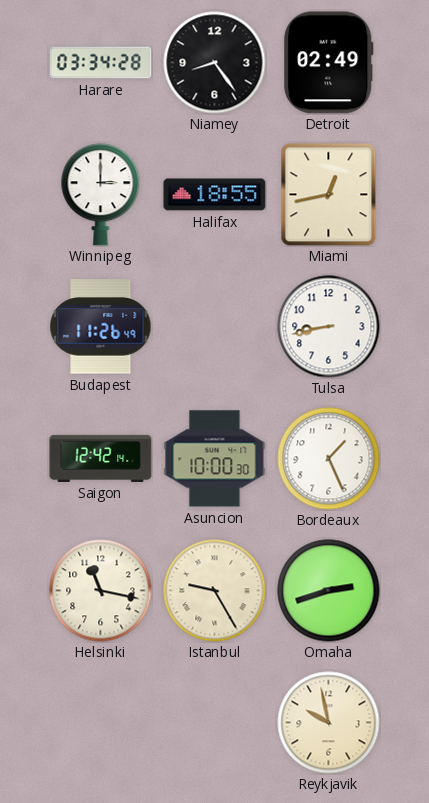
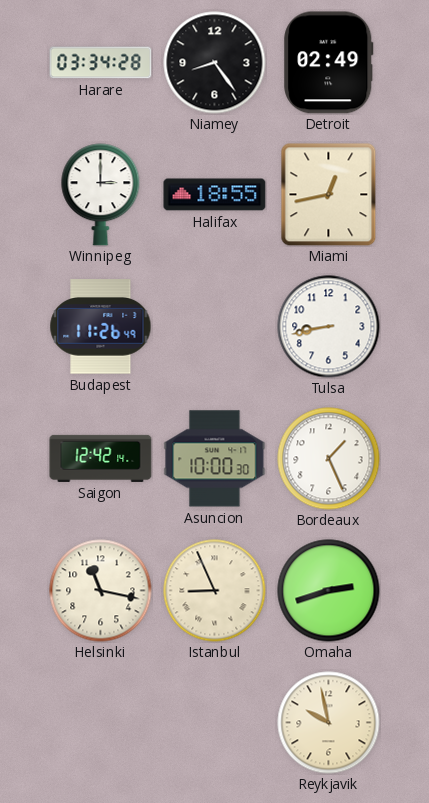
Istanbul: 9:25 -> 8:56
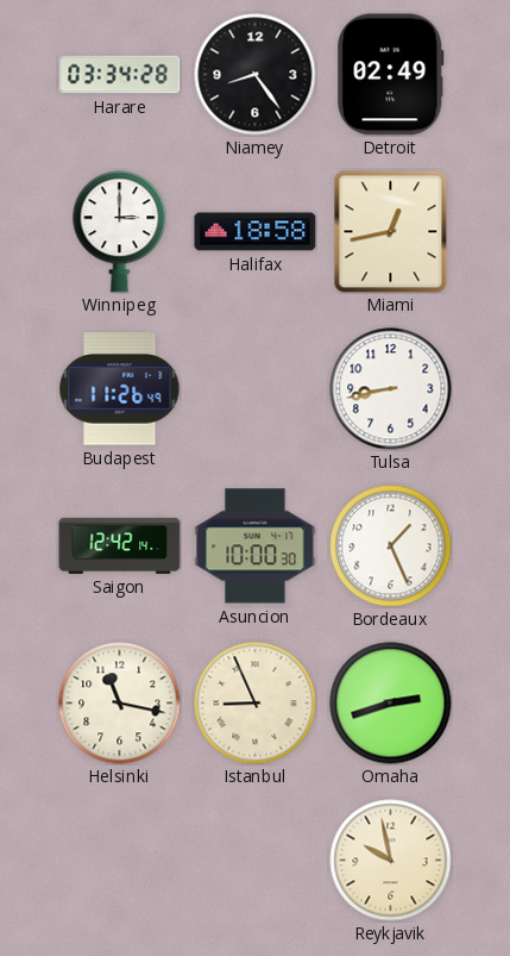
Halifax: 18:55 -> 18:58
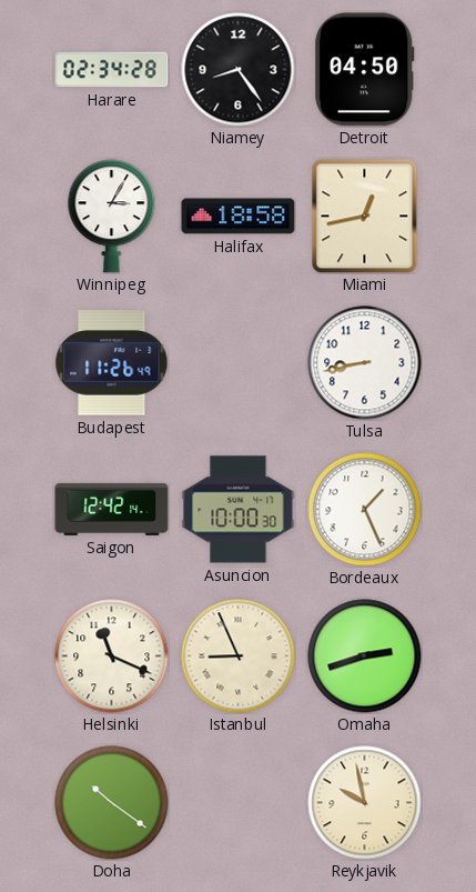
Harare: 03:34 -> 02:34
Detroit: 02:49 -> 04:50
Winnipeg: 3:00 -> 3:05
Helsinki: 11:17 -> 11:19
Doha: none -> 10:21
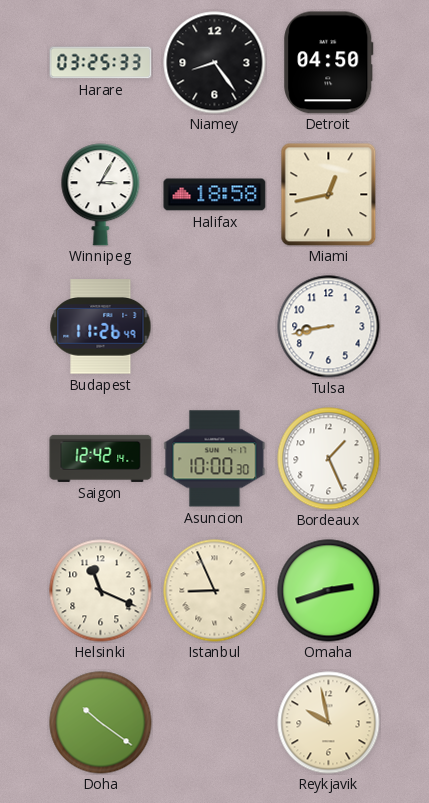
Harare: 02:34 -> 03:25
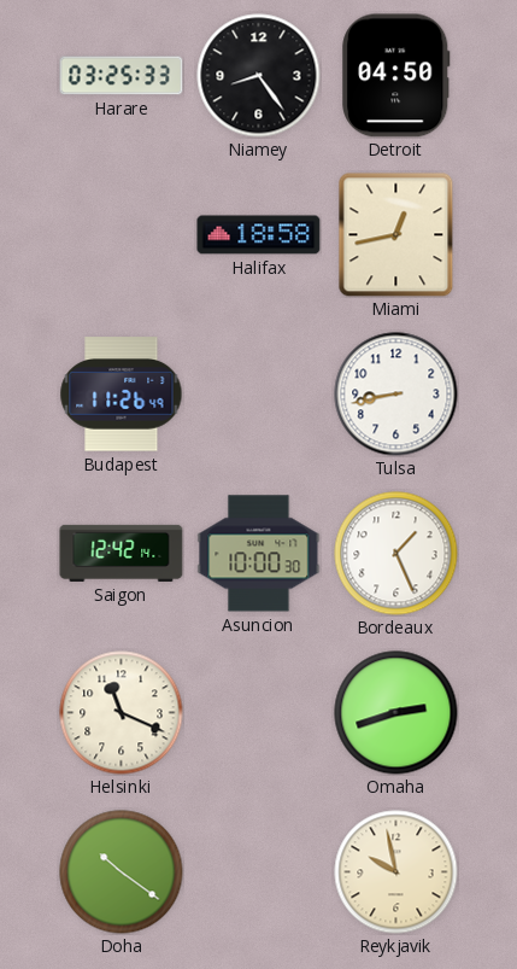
Winnipeg: 3:05 -> none
Istanbul: 8:56 -> none
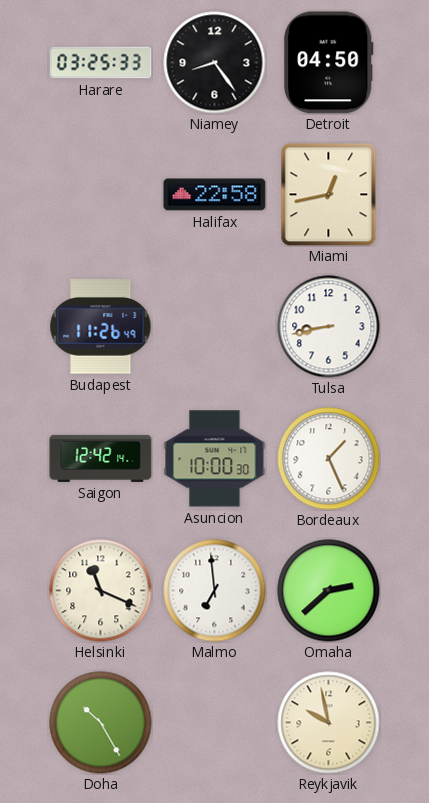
Halifax: 18:58 -> 22:58
Malmo: none -> 6:59
Omaha: 2:42 -> 2:38
Doha: 10:21 -> 10:25
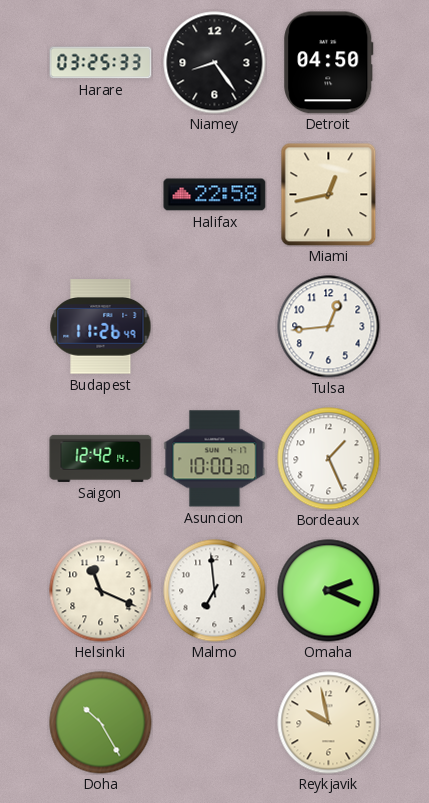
Tulsa: 8:43 -> 12:44
Omaha: 2:38 -> 2:19
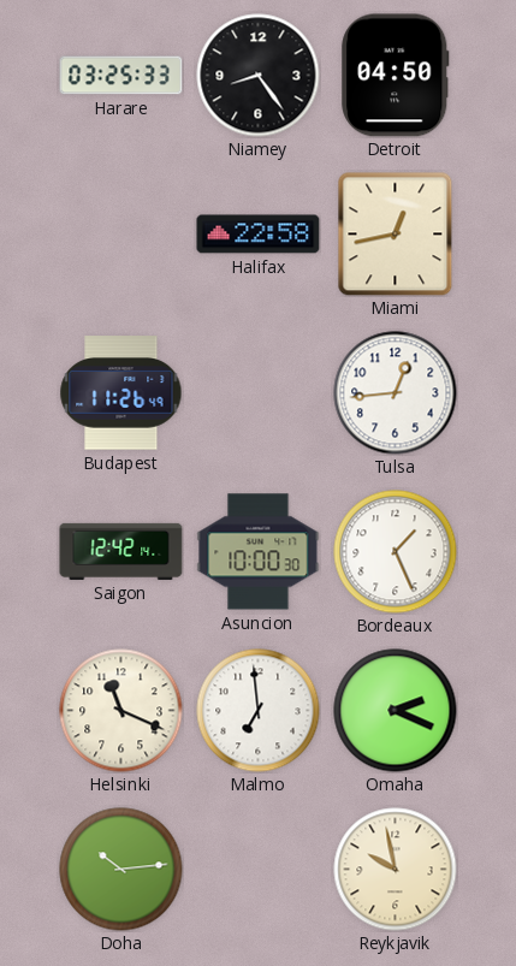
Doha: 10:25 -> 10:14
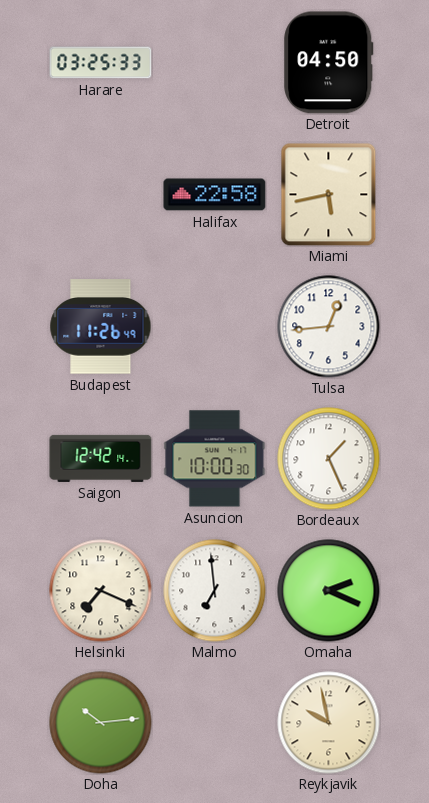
Niamey: 8:24 -> none
Miami: 12:43 -> 5:43
Helsinki: 11:19 -> 7:19
